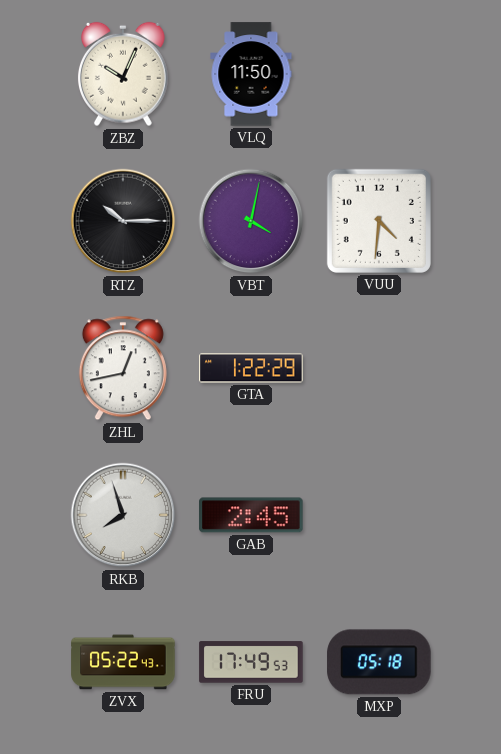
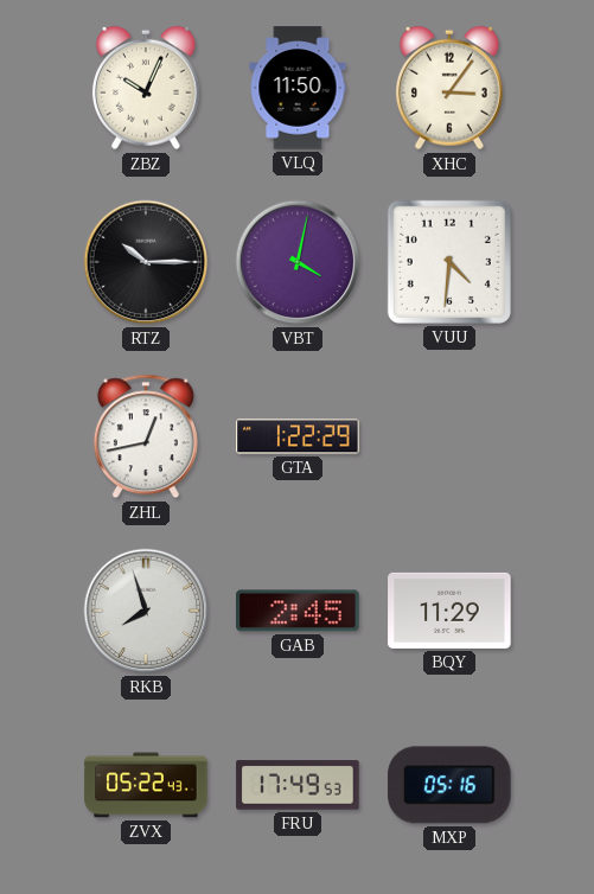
XHC: none -> 3:06
BQY: none -> 11:29
MXP: 05:18 -> 05:16
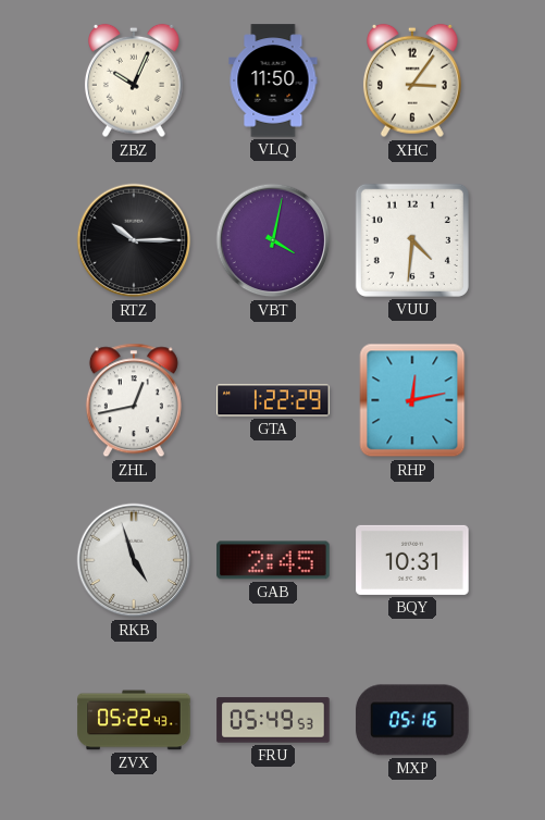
RHP: none -> 12:13
RKB: 7:57 -> 4:57
BQY: 11:29 -> 10:31
FRU: 17:49 -> 05:49
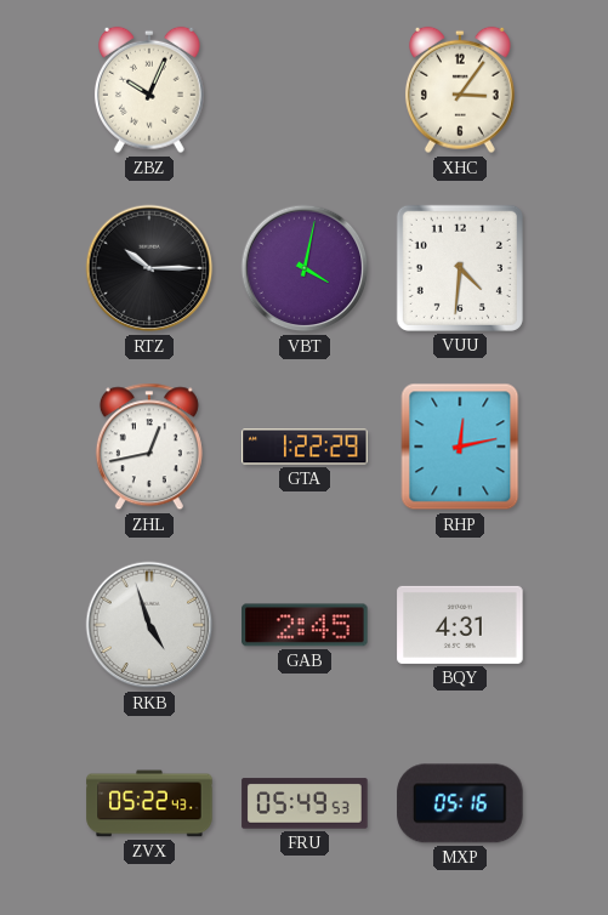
VLQ: 11:50 -> none
BQY: 10:31 -> 4:31
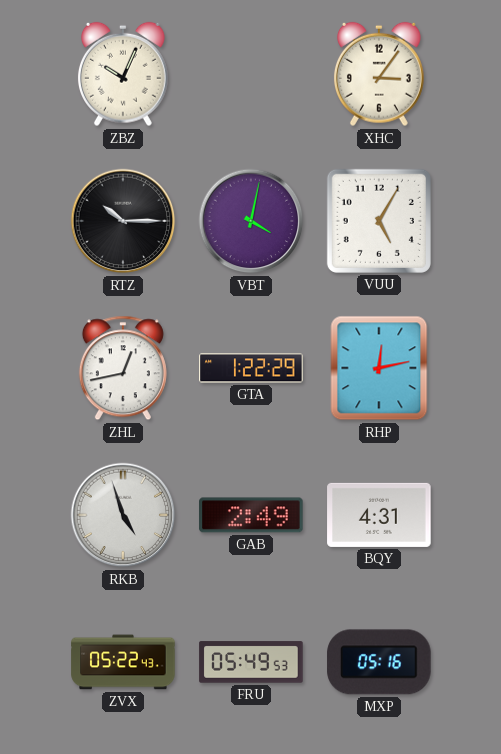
VUU: 4:31 -> 5:05
GAB: 2:45 -> 2:49
